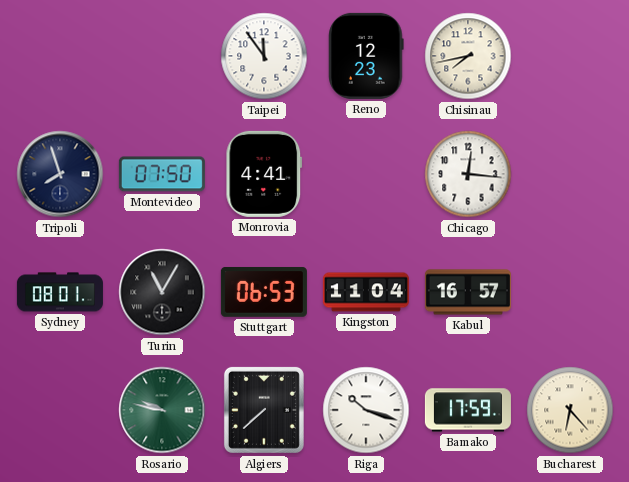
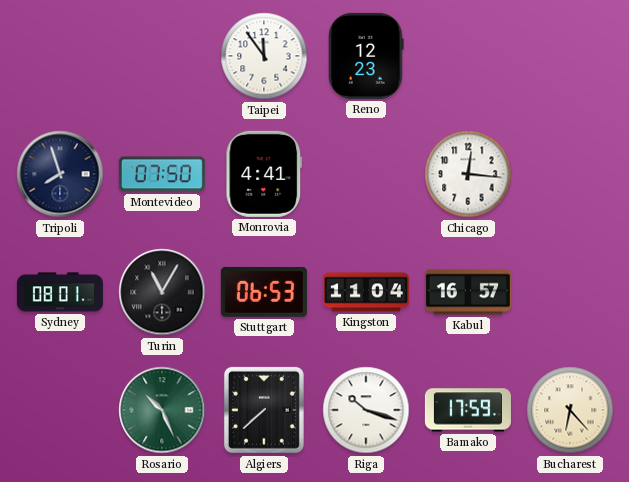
Chisinau: 7:43 -> none
Rosario: 9:47 -> 10:26
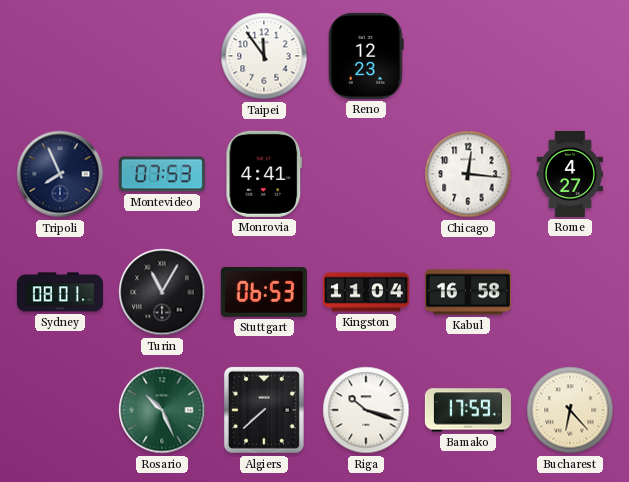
Tripoli: 7:57 -> 7:56
Montevideo: 07:50 -> 07:53
Rome: none -> 4:27
Kabul: 16:57 -> 16:58
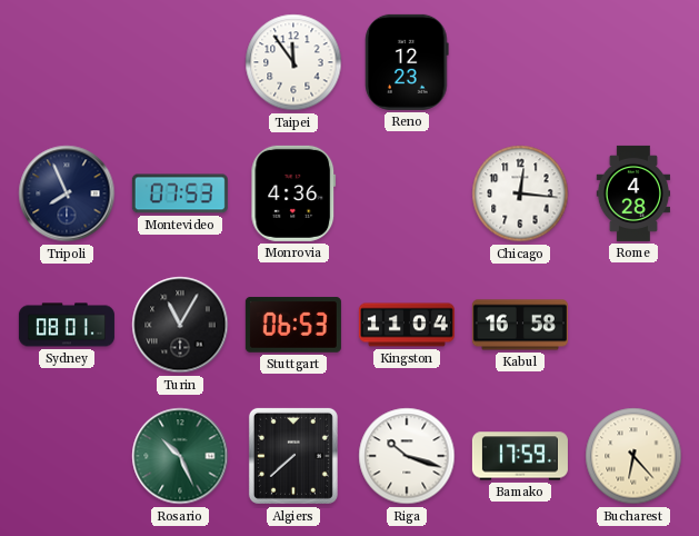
Monrovia: 4:41 -> 4:36
Rome: 4:27 -> 4:28
